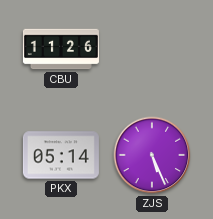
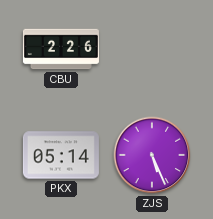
CBU: 11:26 -> 2:26
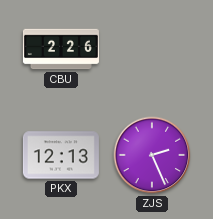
PKX: 05:14 -> 12:13
ZJS: 5:26 -> 2:26
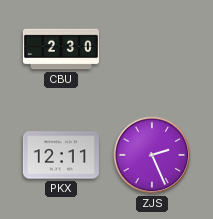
CBU: 2:26 -> 2:30
PKX: 12:13 -> 12:11
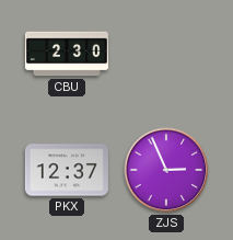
PKX: 12:11 -> 12:37
ZJS: 2:26 -> 2:56
